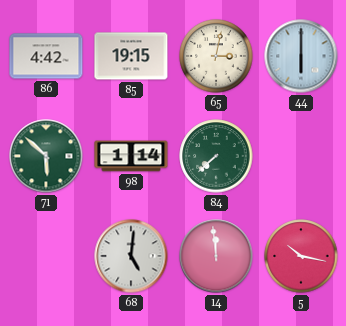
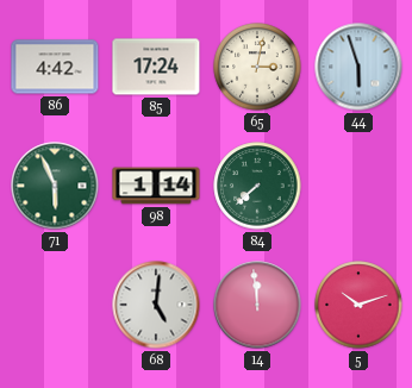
85: 19:15 -> 17:24
44: 6:00 -> 5:57
71: 5:52 -> 5:56
5: 10:17 -> 10:12
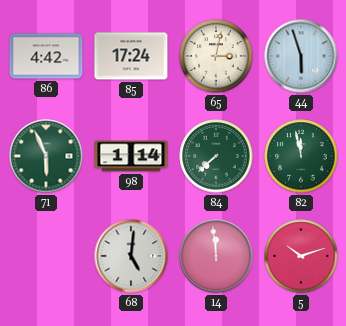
82: none -> 11:58
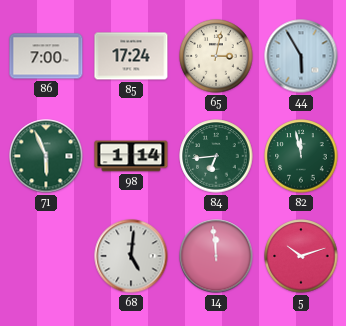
86: 4:42 -> 7:00
44: 5:57 -> 5:55
84: 7:38 -> 6:44
